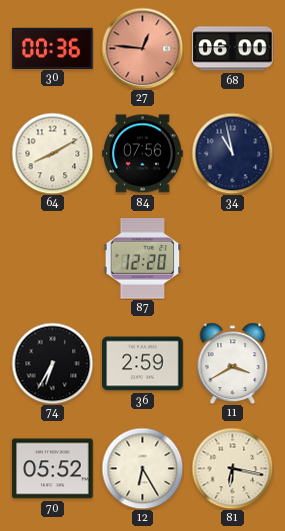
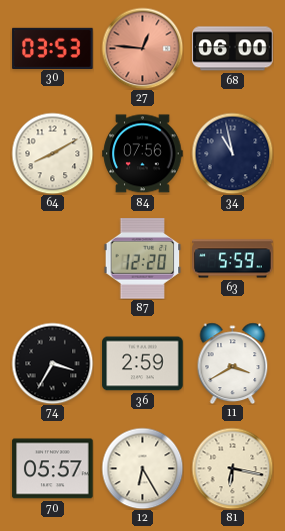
30: 00:36 -> 03:53
63: none -> 5:59
74: 6:35 -> 3:35
70: 05:52 -> 05:57
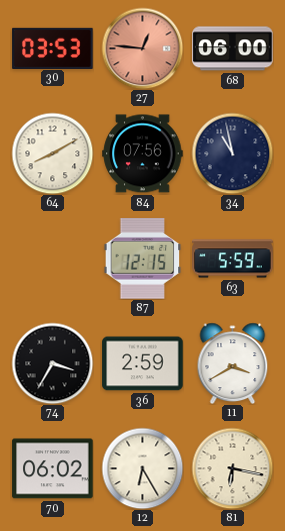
87: 12:20 -> 12:15
70: 05:57 -> 06:02
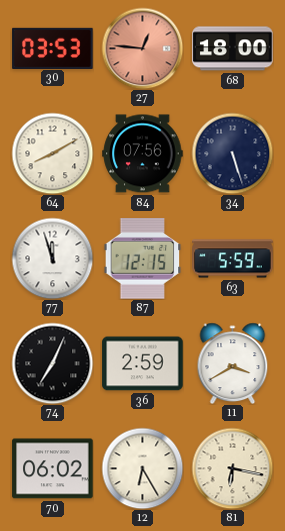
68: 06:00 -> 18:00
34: 10:58 -> 5:27
77: none -> 11:57
74: 3:35 -> 7:04
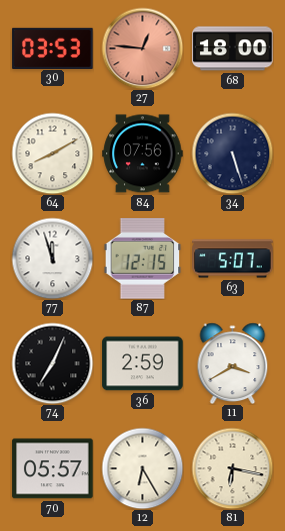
63: 5:59 -> 5:07
70: 06:02 -> 05:57
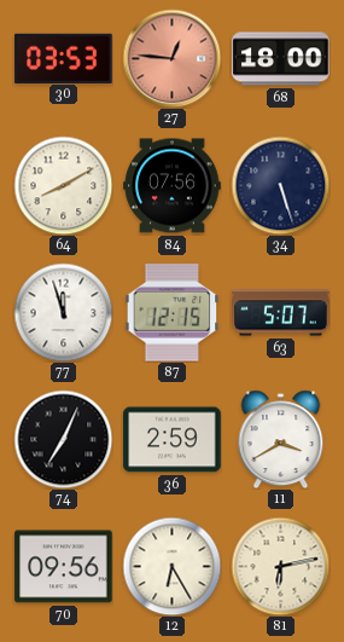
70: 05:57 -> 09:56
81: 6:17 -> 6:13
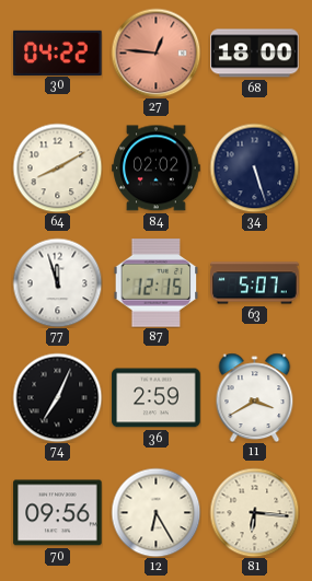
30: 03:53 -> 04:22
84: 07:56 -> 02:02
81: 6:13 -> 6:16
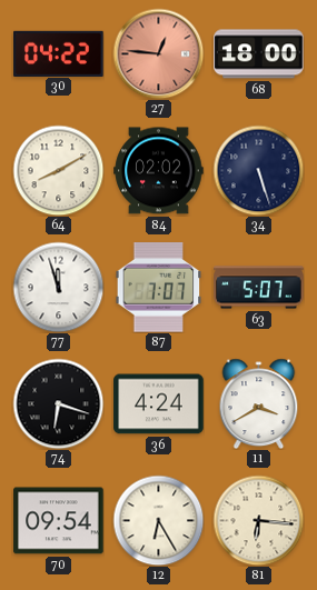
87: 12:15 -> 7:07
74: 7:04 -> 6:18
36: 2:59 -> 4:24
70: 09:56 -> 09:54
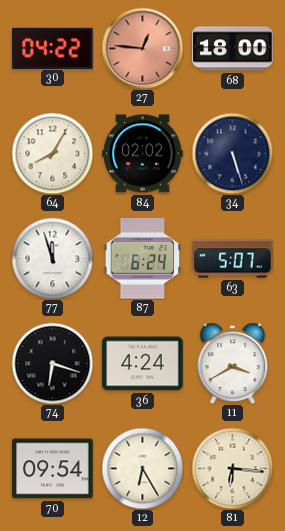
64: 8:10 -> 8:05
87: 7:07 -> 6:24
